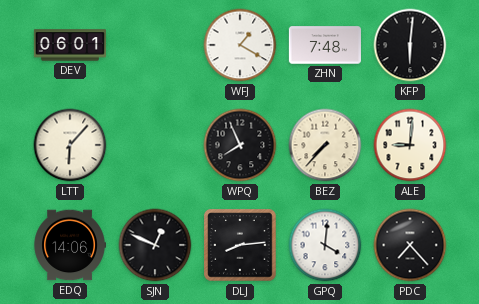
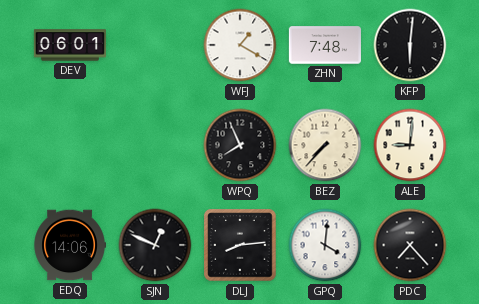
LTT: 6:07 -> none
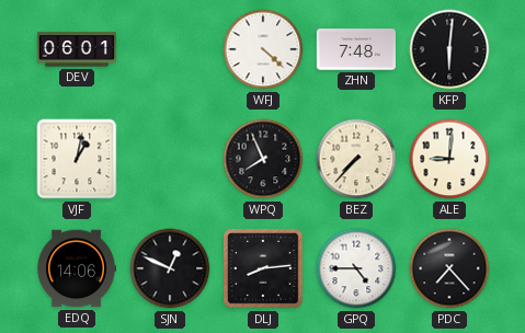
WFJ: 1:20 -> 4:22
VJF: none -> 1:02
GPQ: 4:01 -> 4:45
